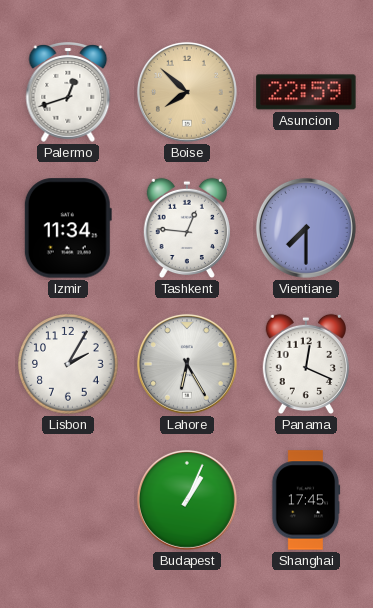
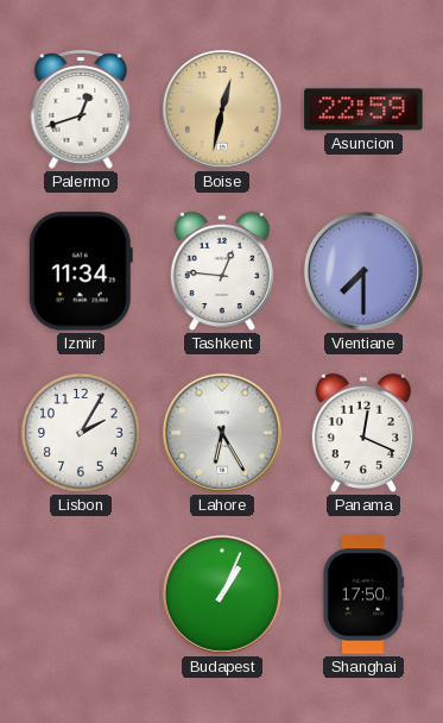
Boise: 7:52 -> 12:32
Shanghai: 17:45 -> 17:50
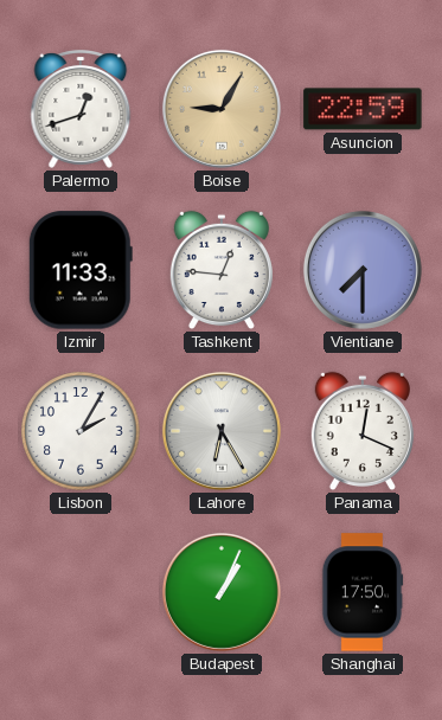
Boise: 12:32 -> 9:05
Izmir: 11:34 -> 11:33
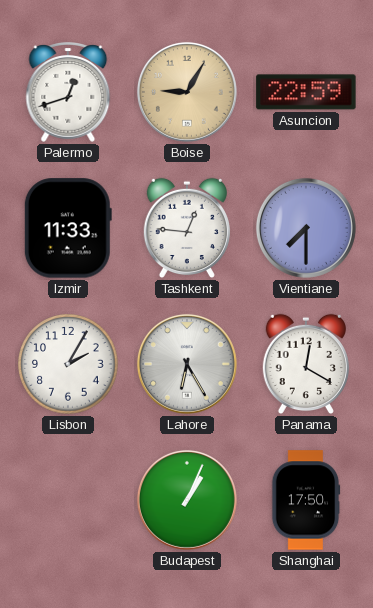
Panama: 12:19 -> 12:20
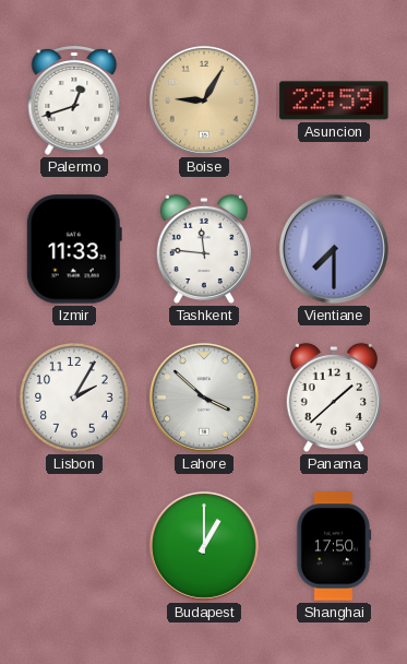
Tashkent: 12:46 -> 11:46
Lahore: 6:25 -> 3:52
Panama: 12:20 -> 1:38
Budapest: 1:04 -> 1:00
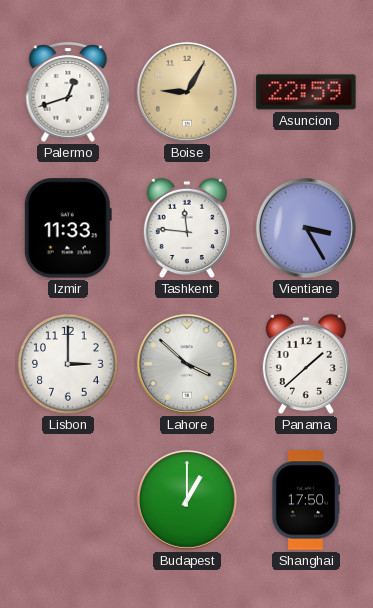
Vientiane: 7:30 -> 3:25
Lisbon: 2:05 -> 3:00
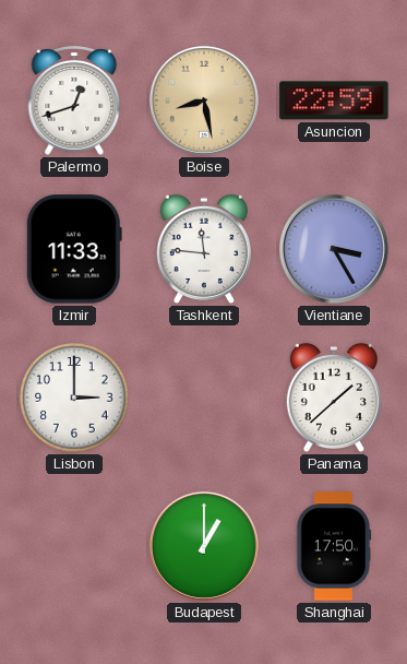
Boise: 9:05 -> 8:28
Lahore: 3:52 -> none
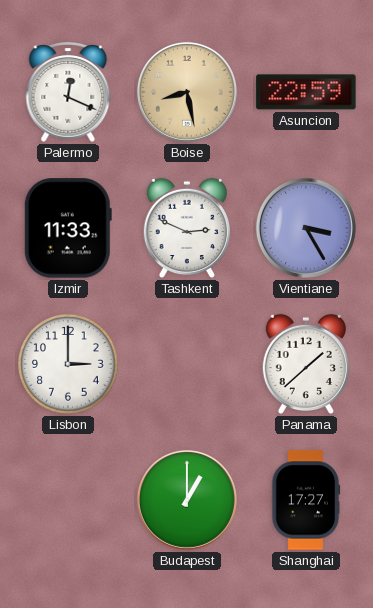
Palermo: 12:42 -> 12:19
Tashkent: 11:46 -> 2:49
Shanghai: 17:50 -> 17:27
